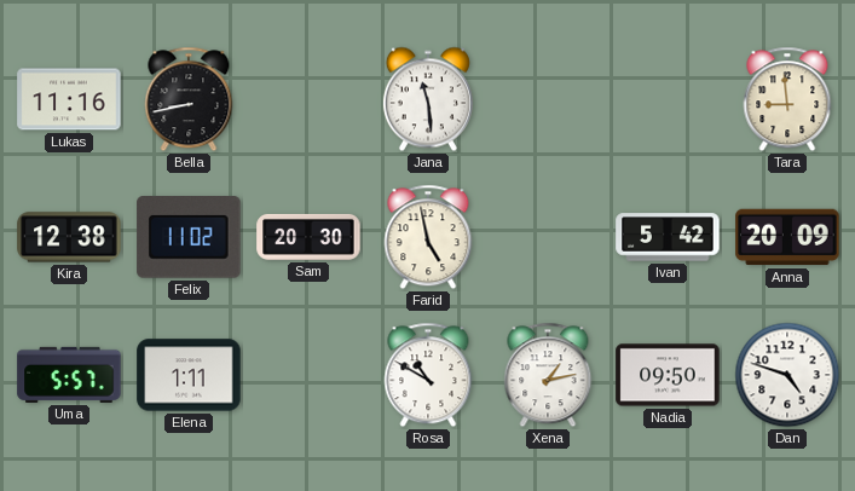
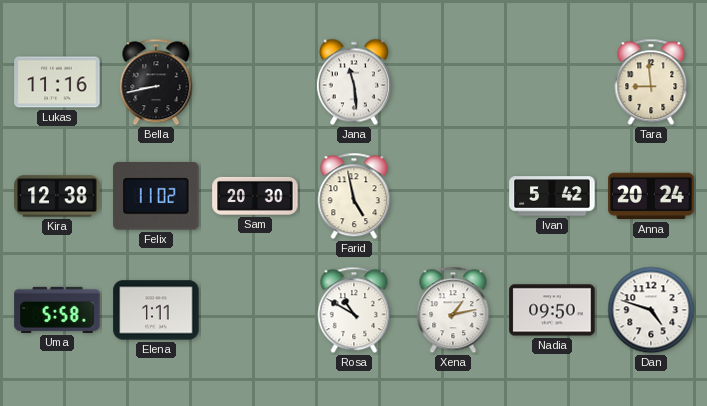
Anna: 20:09 -> 20:24
Uma: 5:57 -> 5:58
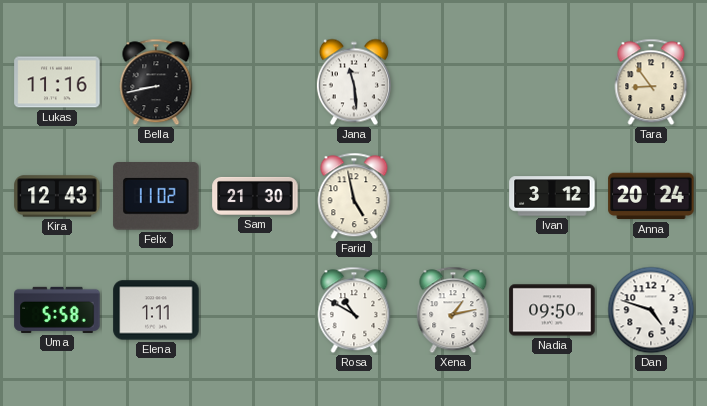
Tara: 8:59 -> 8:54
Kira: 12:38 -> 12:43
Sam: 20:30 -> 21:30
Ivan: 5:42 -> 3:12
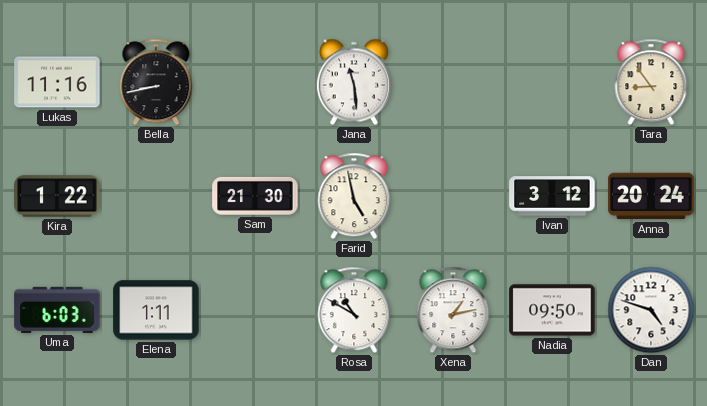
Kira: 12:43 -> 1:22
Felix: 11:02 -> none
Uma: 5:58 -> 6:03
